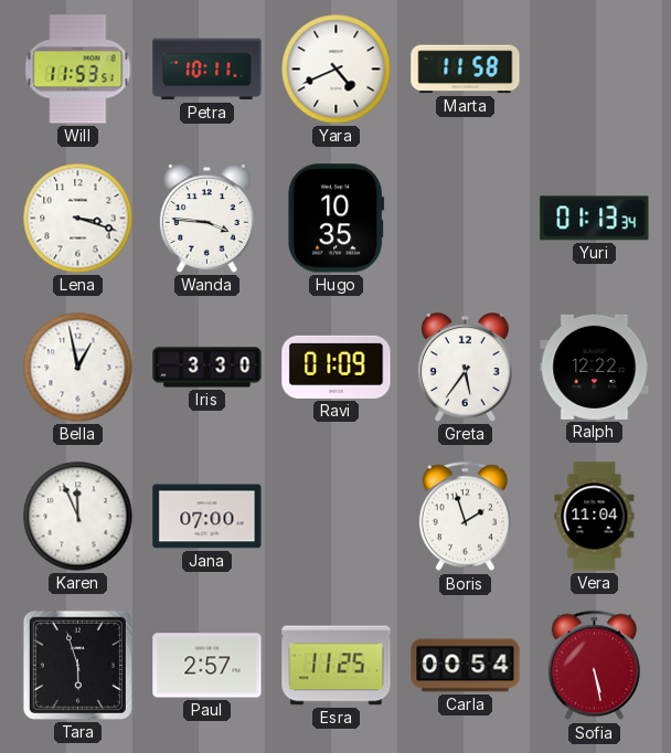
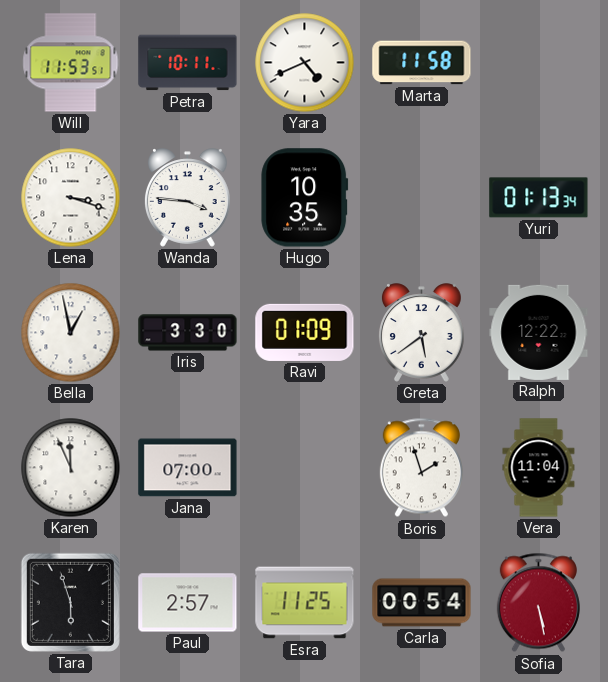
Greta: 5:36 -> 5:39
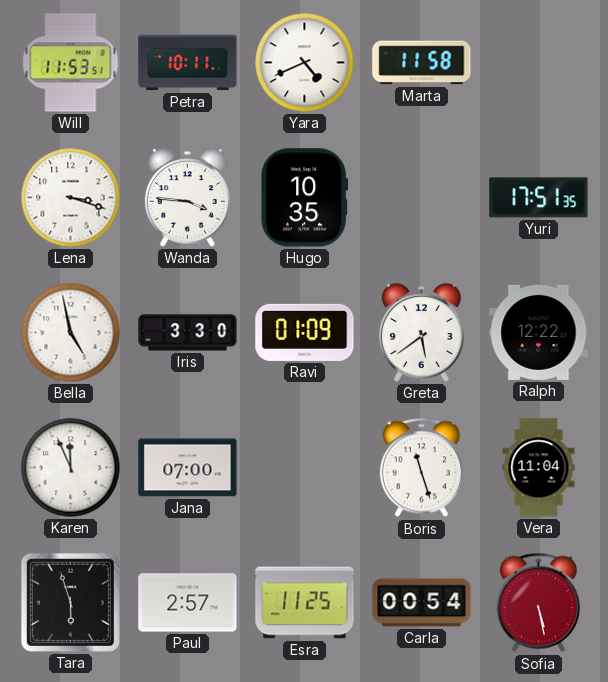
Yuri: 01:13 -> 17:51
Bella: 12:58 -> 4:58
Boris: 1:57 -> 11:27
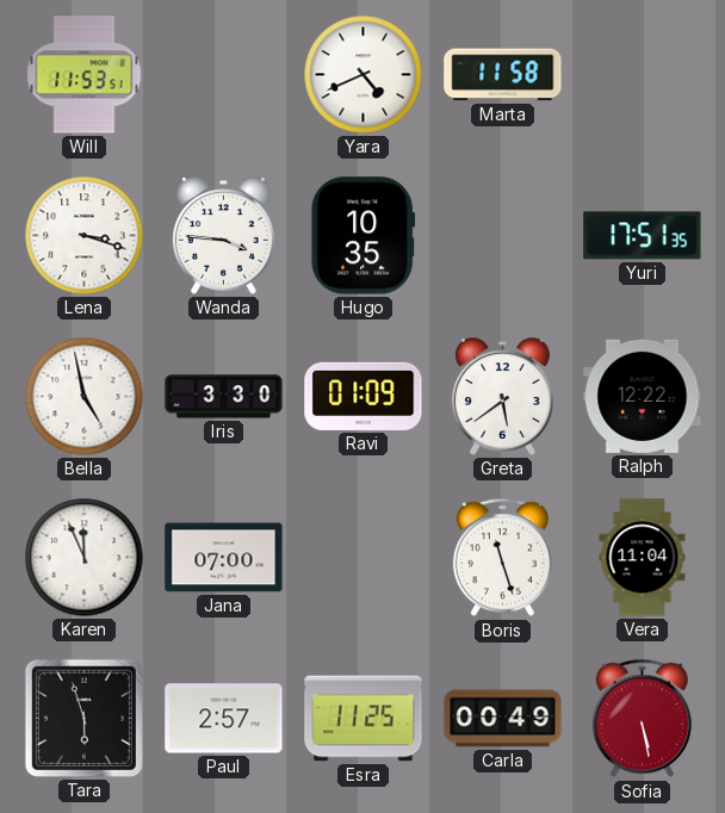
Petra: 10:11 -> none
Carla: 00:54 -> 00:49
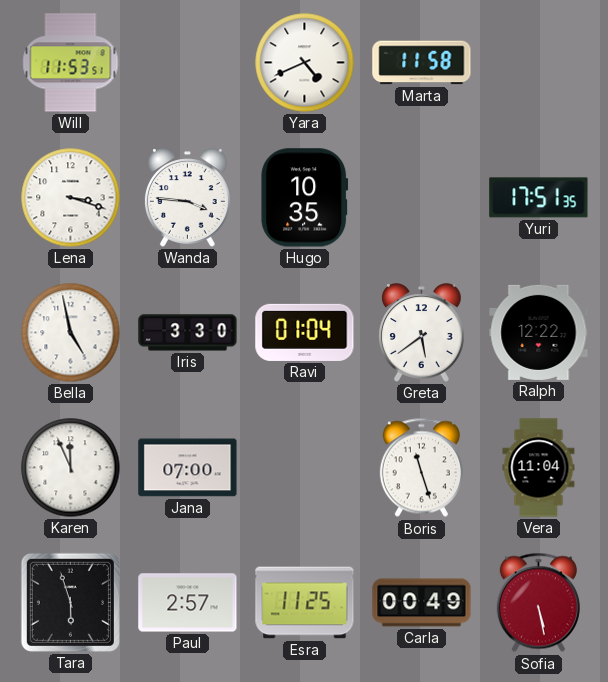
Ravi: 01:09 -> 01:04
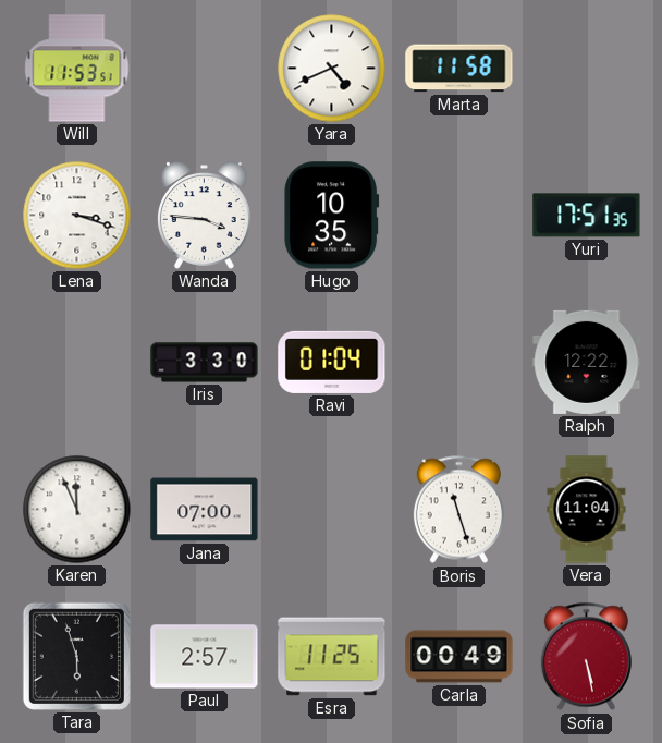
Bella: 4:58 -> none
Greta: 5:39 -> none
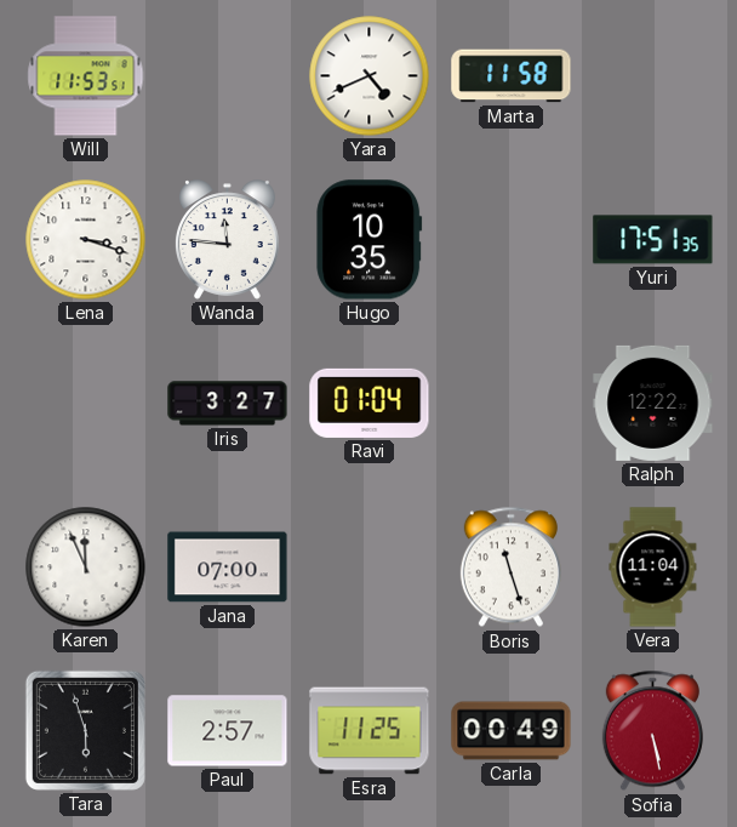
Wanda: 3:46 -> 11:46
Iris: 3:30 -> 3:27
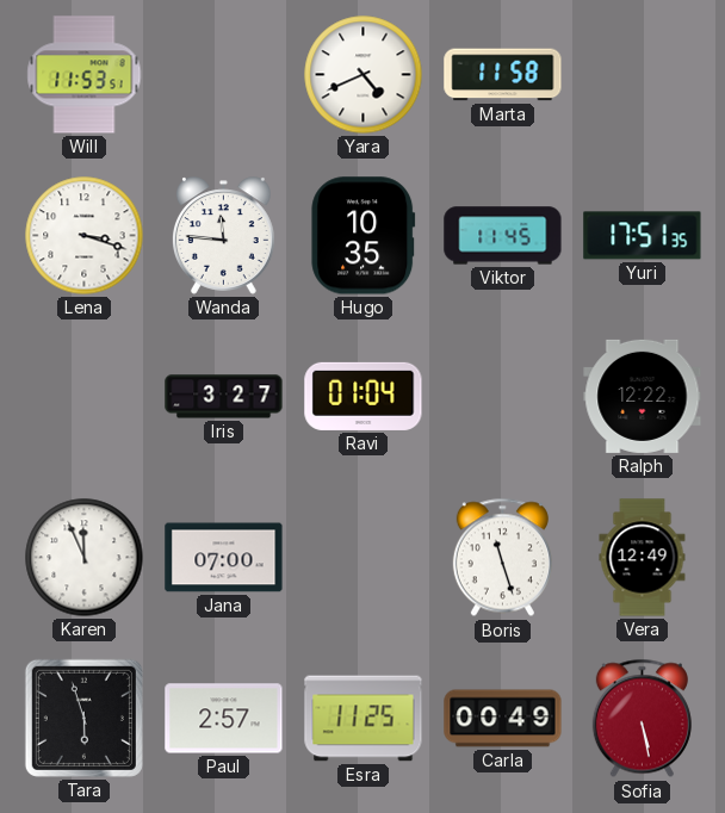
Viktor: none -> 11:45
Vera: 11:04 -> 12:49
